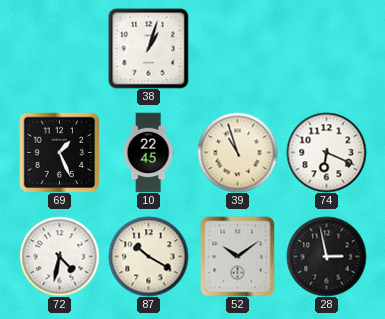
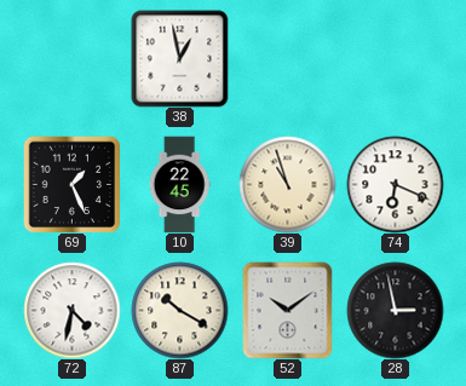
38: 1:03 -> 12:58
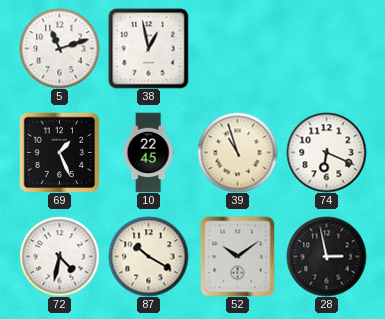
5: none -> 11:12
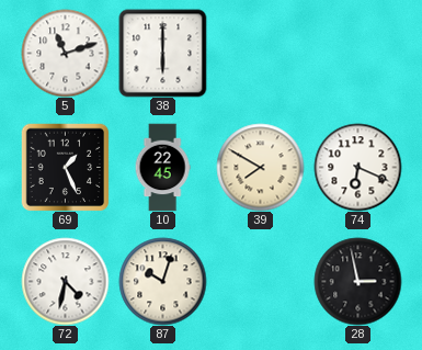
38: 12:58 -> 6:00
39: 10:57 -> 7:50
87: 10:20 -> 10:03
52: 10:09 -> none
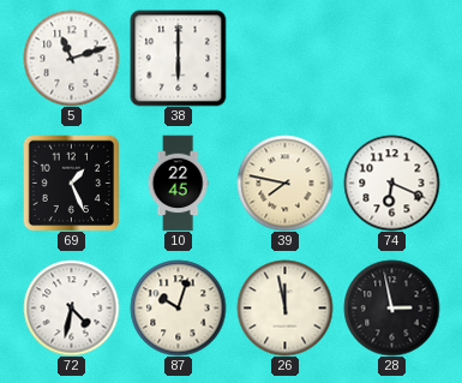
39: 7:50 -> 7:47
26: none -> 11:58
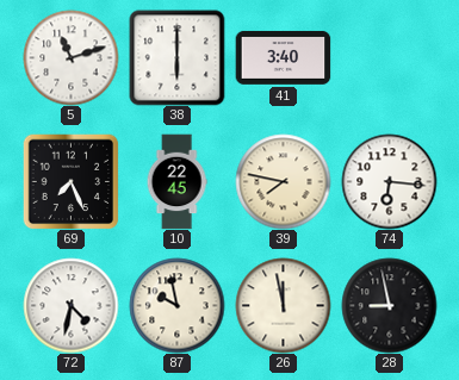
41: none -> 3:40
69: 1:26 -> 7:26
74: 6:19 -> 6:16
87: 10:03 -> 9:58
28: 2:58 -> 8:58
